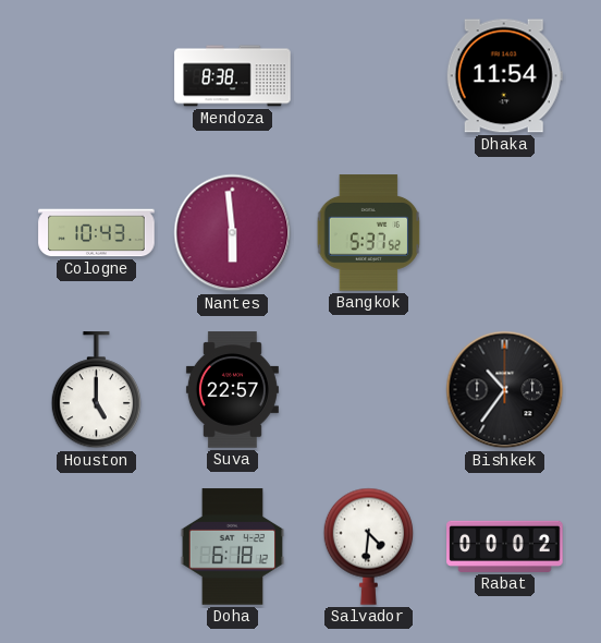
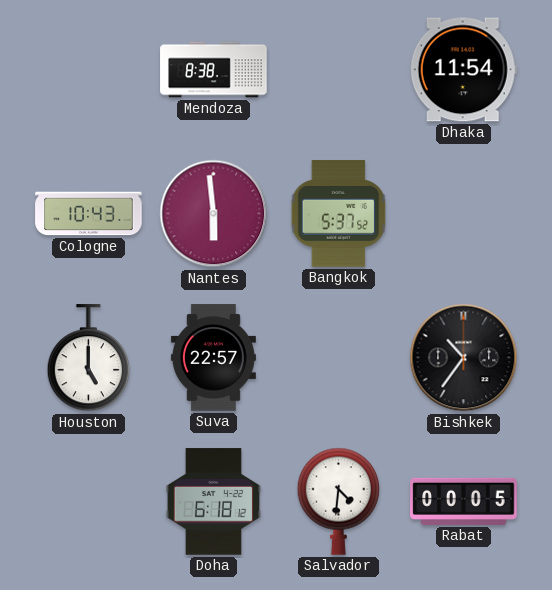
Rabat: 00:02 -> 00:05
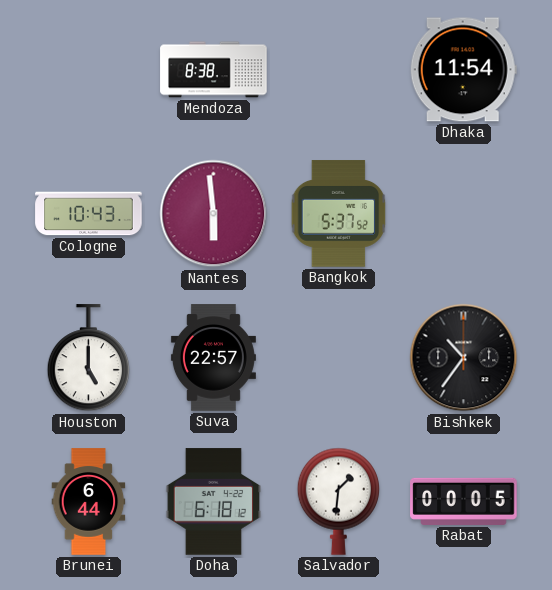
Brunei: none -> 6:44
Salvador: 4:31 -> 1:31
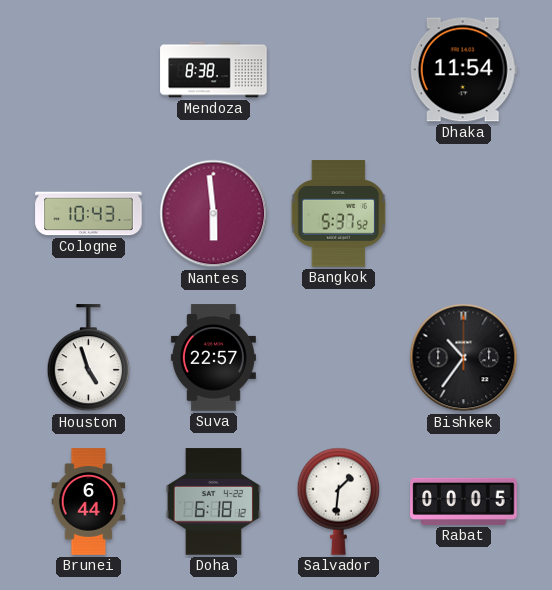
Houston: 5:00 -> 4:57
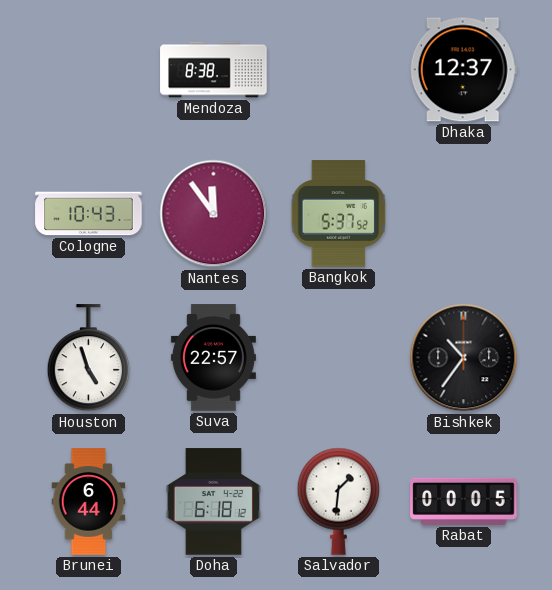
Dhaka: 11:54 -> 12:37
Nantes: 5:59 -> 11:54
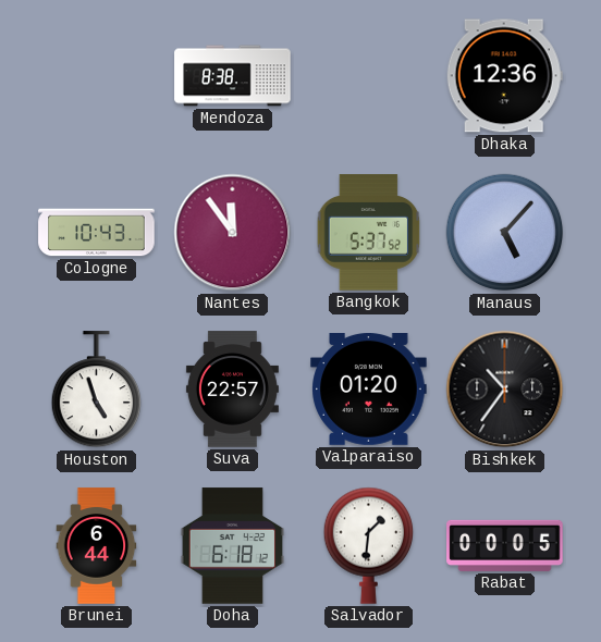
Dhaka: 12:37 -> 12:36
Manaus: none -> 5:07
Valparaiso: none -> 01:20
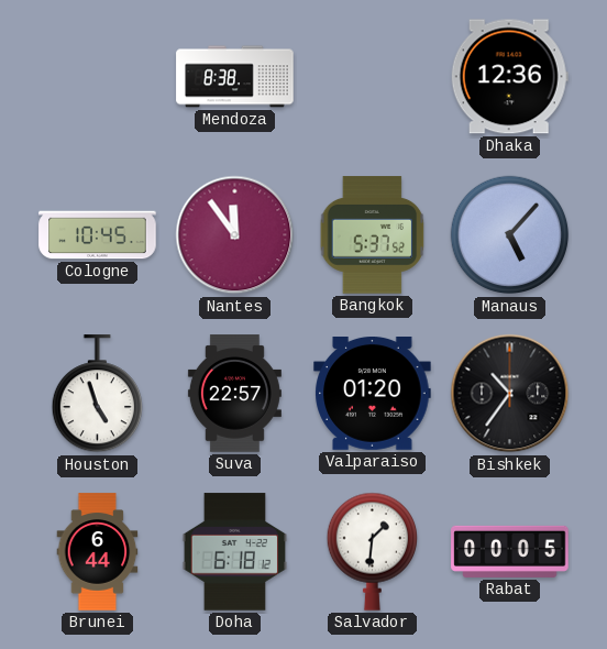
Cologne: 10:43 -> 10:45
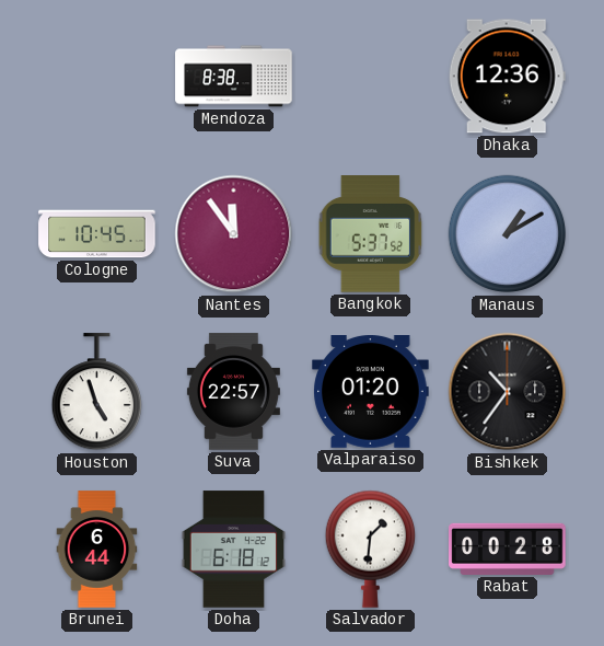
Manaus: 5:07 -> 1:10
Rabat: 00:05 -> 00:28
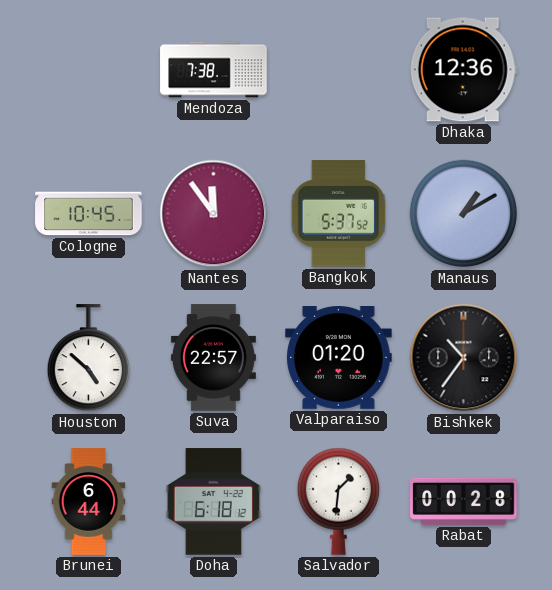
Mendoza: 8:38 -> 7:38
Houston: 4:57 -> 4:52
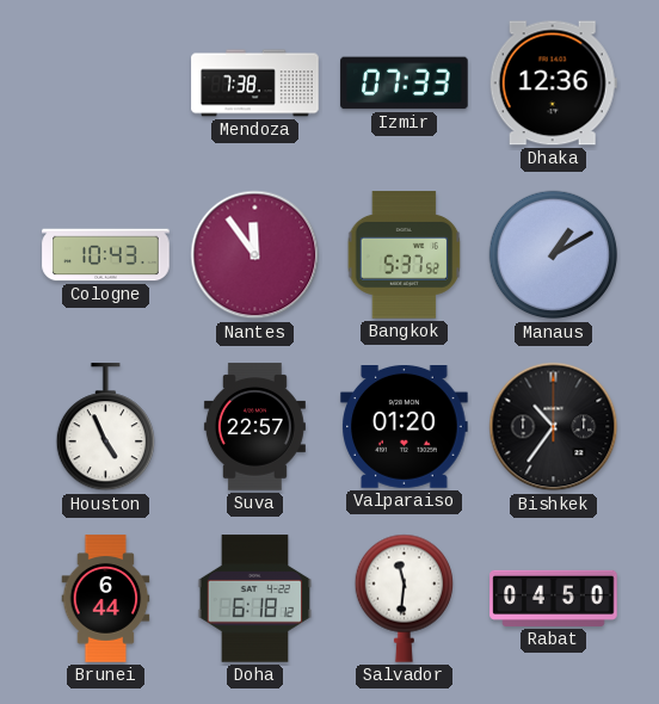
Izmir: none -> 07:33
Cologne: 10:45 -> 10:43
Houston: 4:52 -> 4:56
Salvador: 1:31 -> 11:31
Rabat: 00:28 -> 04:50
